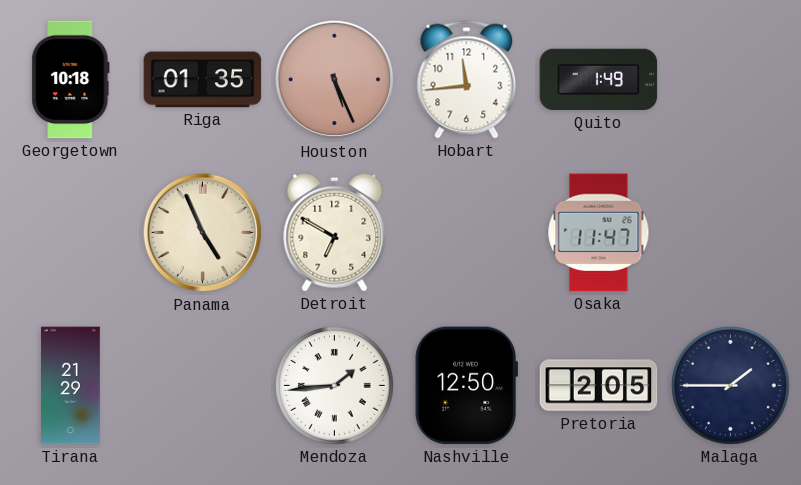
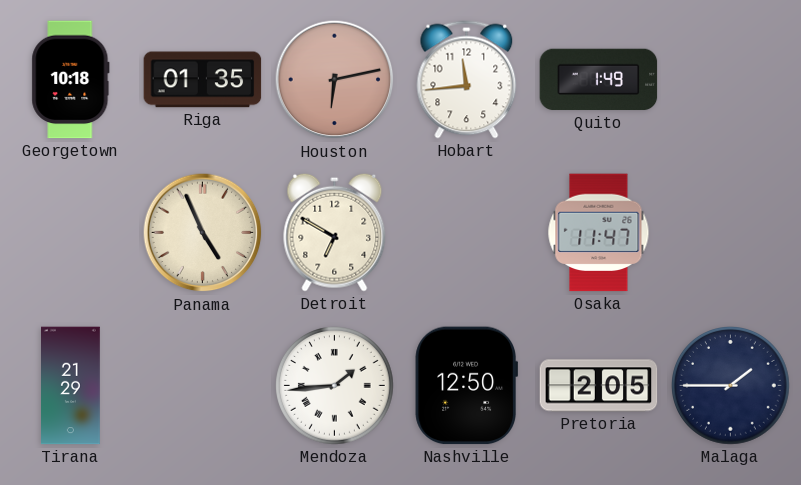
Houston: 5:26 -> 6:13
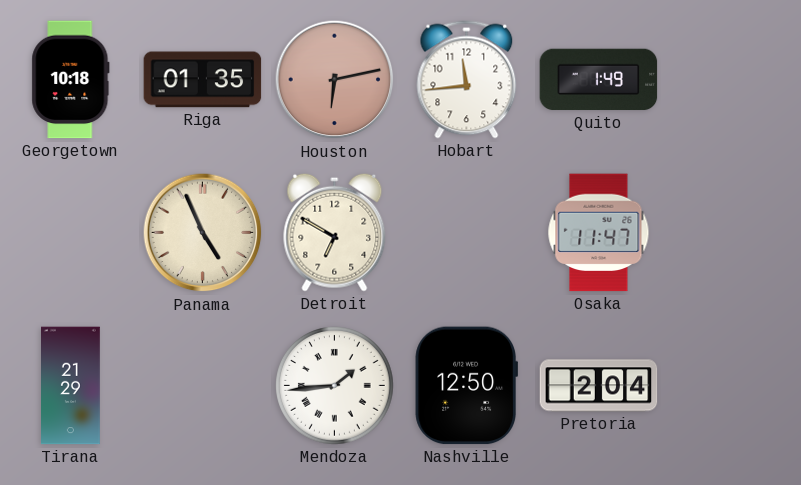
Pretoria: 2:05 -> 2:04
Malaga: 1:45 -> none
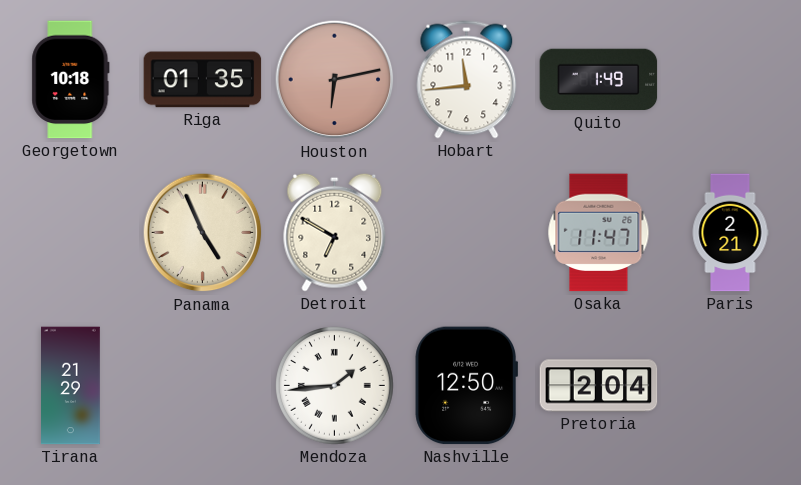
Paris: none -> 2:21
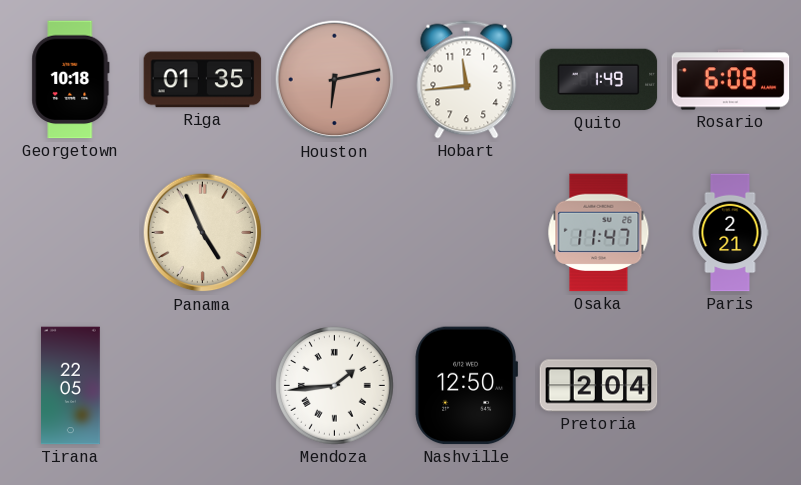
Rosario: none -> 6:08
Detroit: 6:50 -> none
Tirana: 21:29 -> 22:05
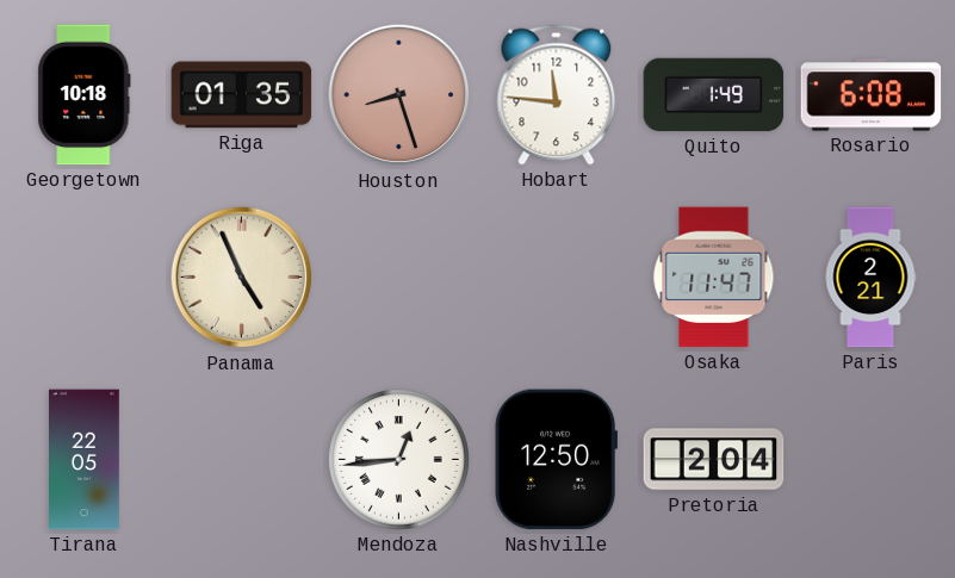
Houston: 6:13 -> 8:27
Hobart: 11:44 -> 11:46
Mendoza: 1:44 -> 12:44
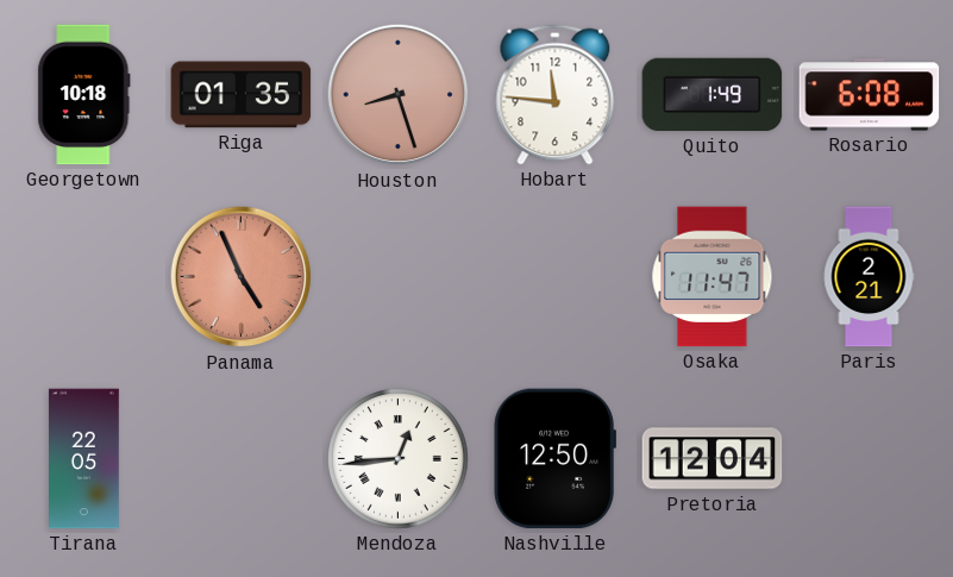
Panama dial: cream -> salmon
Pretoria: 2:04 -> 12:04
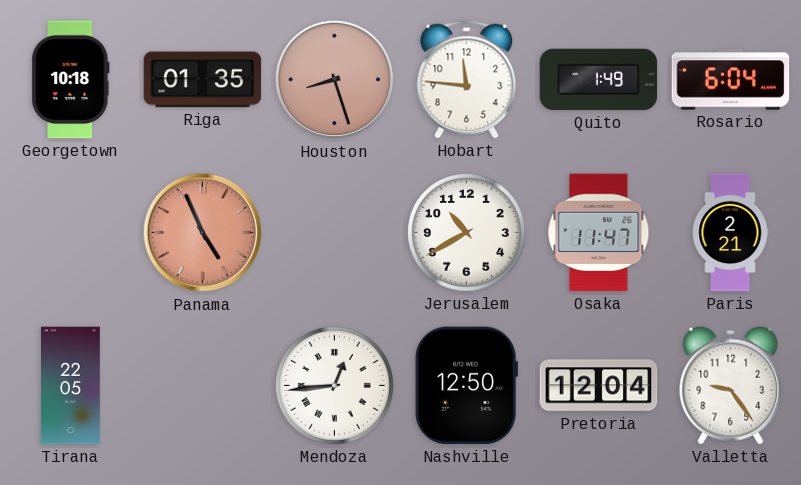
Rosario: 6:08 -> 6:04
Jerusalem: none -> 10:40
Valletta: none -> 9:24
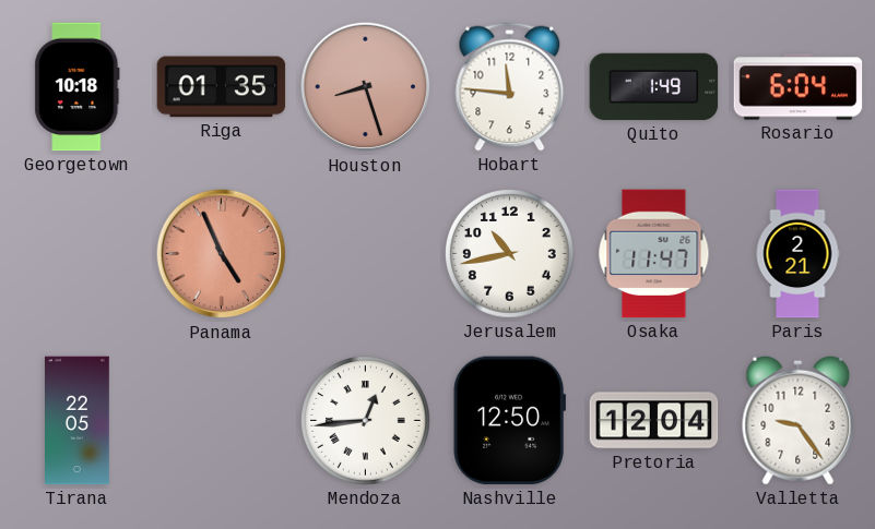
Jerusalem: 10:40 -> 10:43
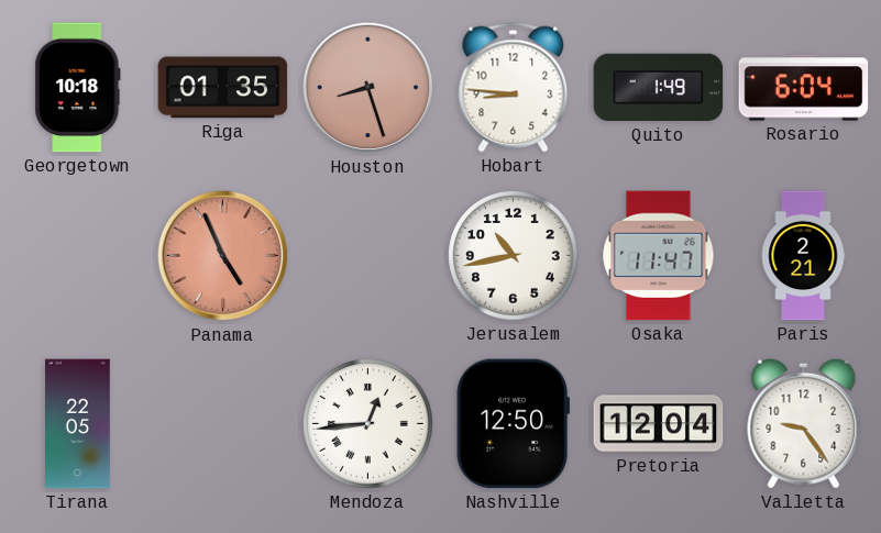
Hobart: 11:46 -> 8:46
